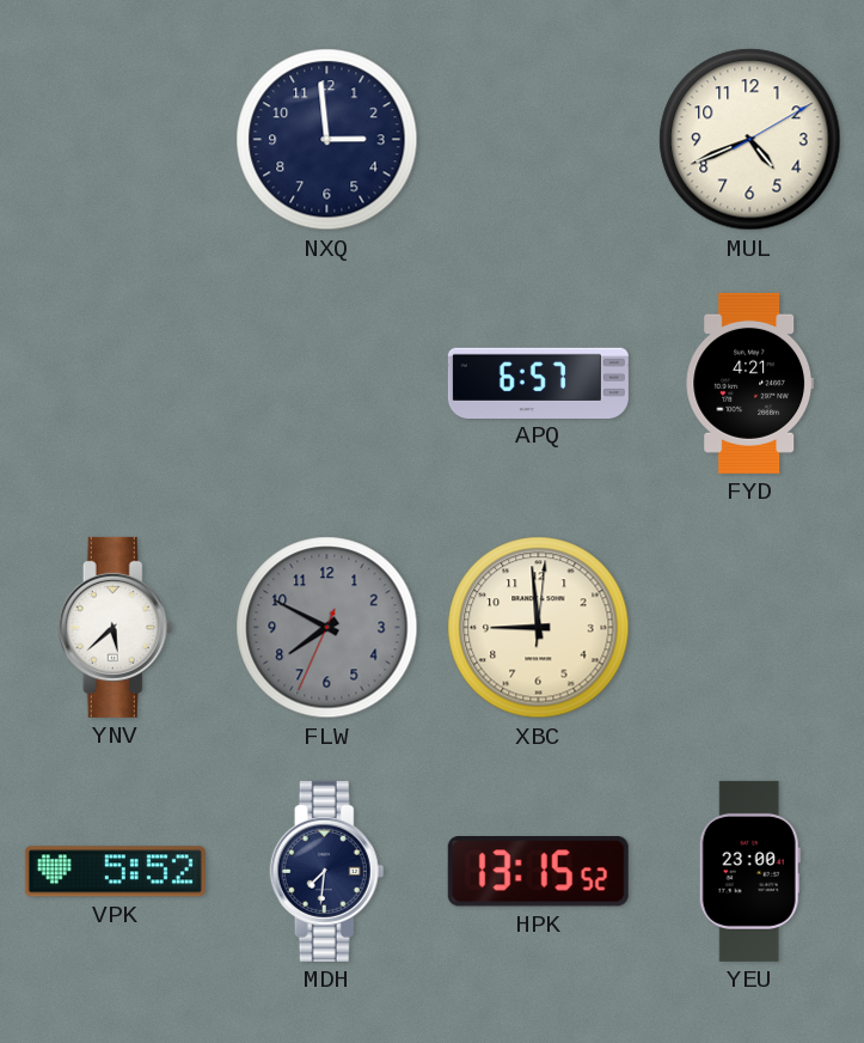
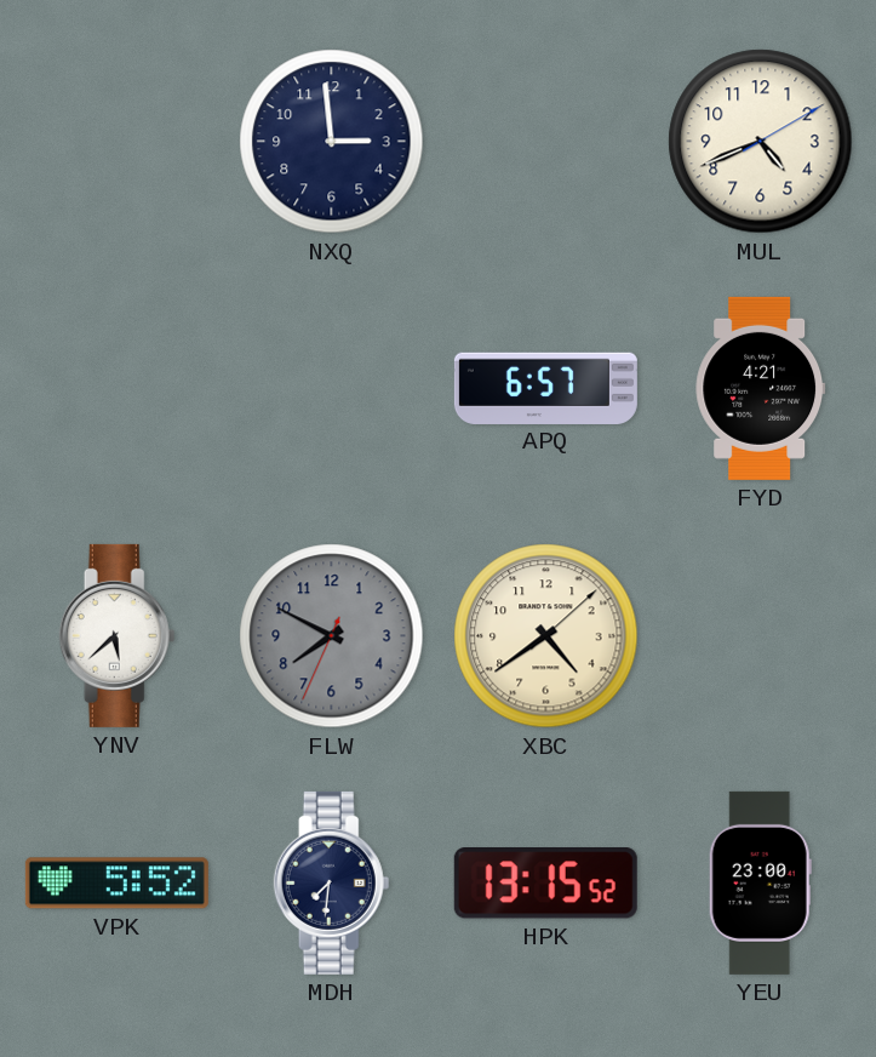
XBC: 8:59 -> 4:39
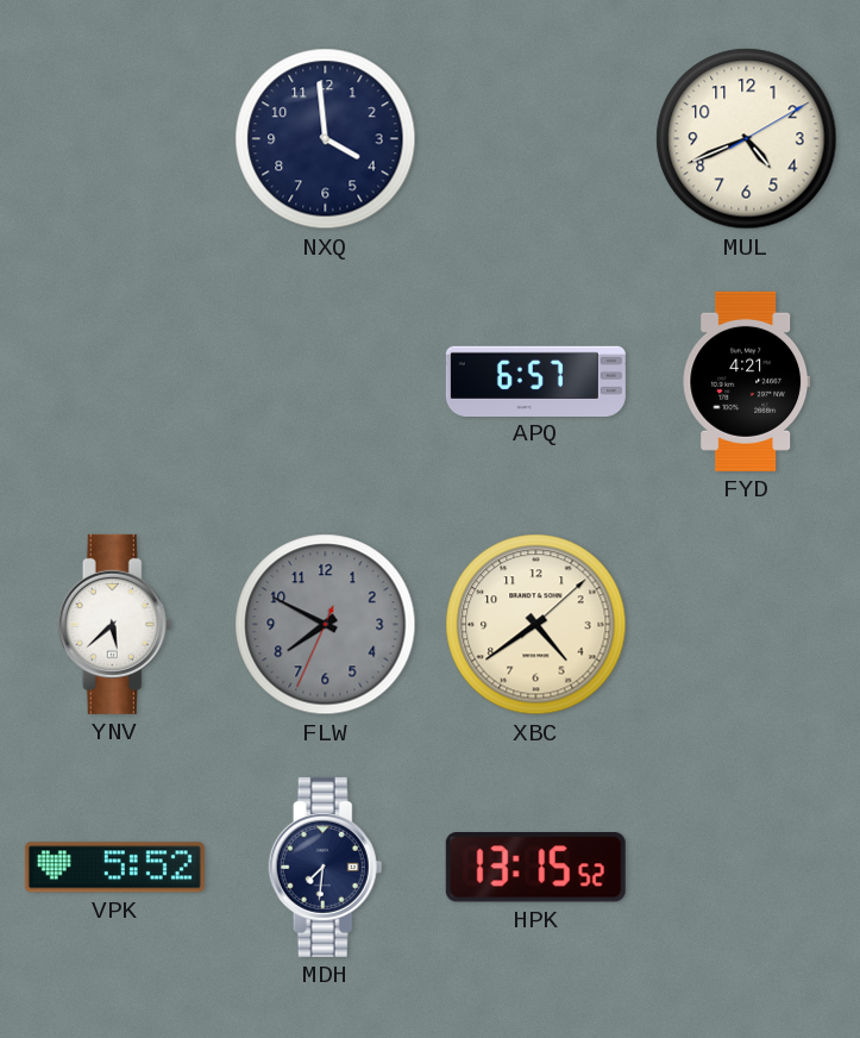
NXQ: 2:59 -> 3:59
YEU: 23:00 -> none
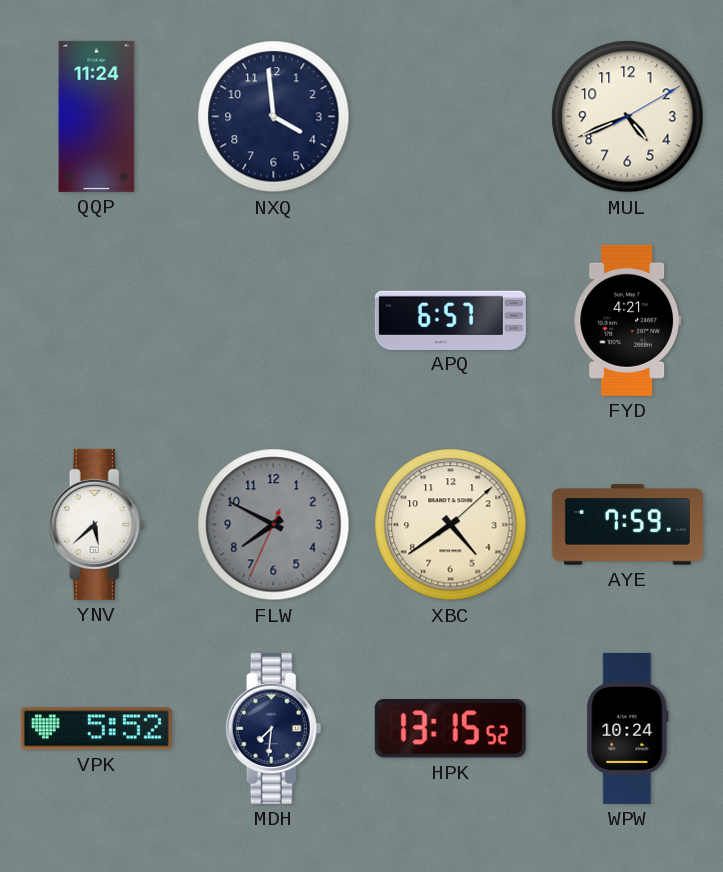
QQP: none -> 11:24
AYE: none -> 7:59
WPW: none -> 10:24
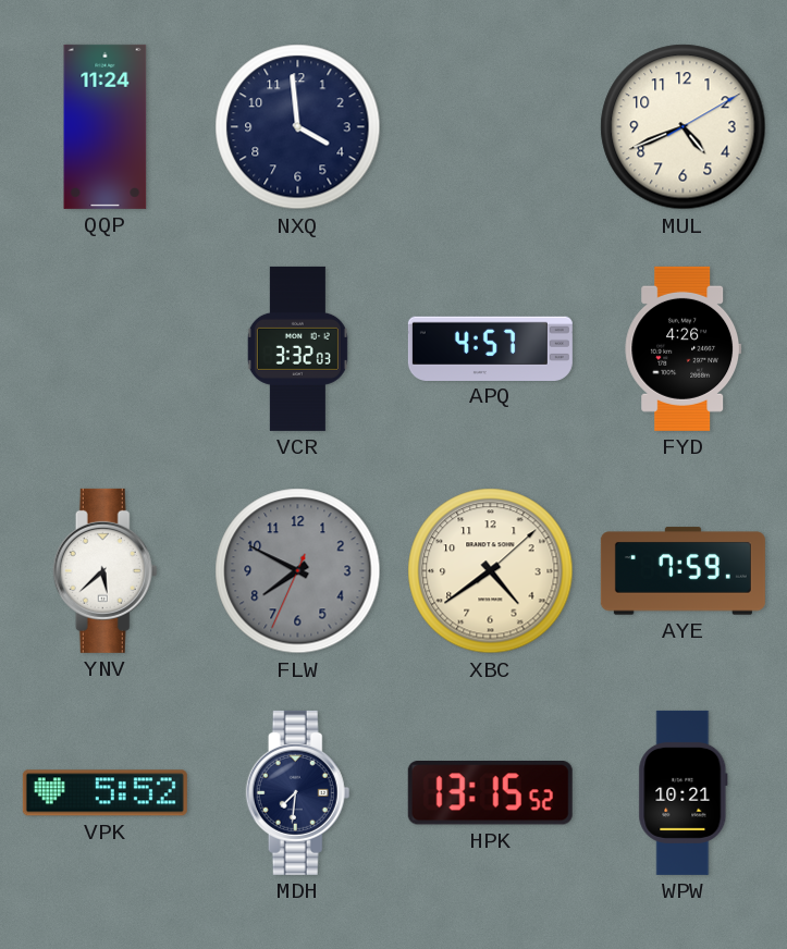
VCR: none -> 3:32
APQ: 6:57 -> 4:57
FYD: 4:21 -> 4:26
WPW: 10:24 -> 10:21
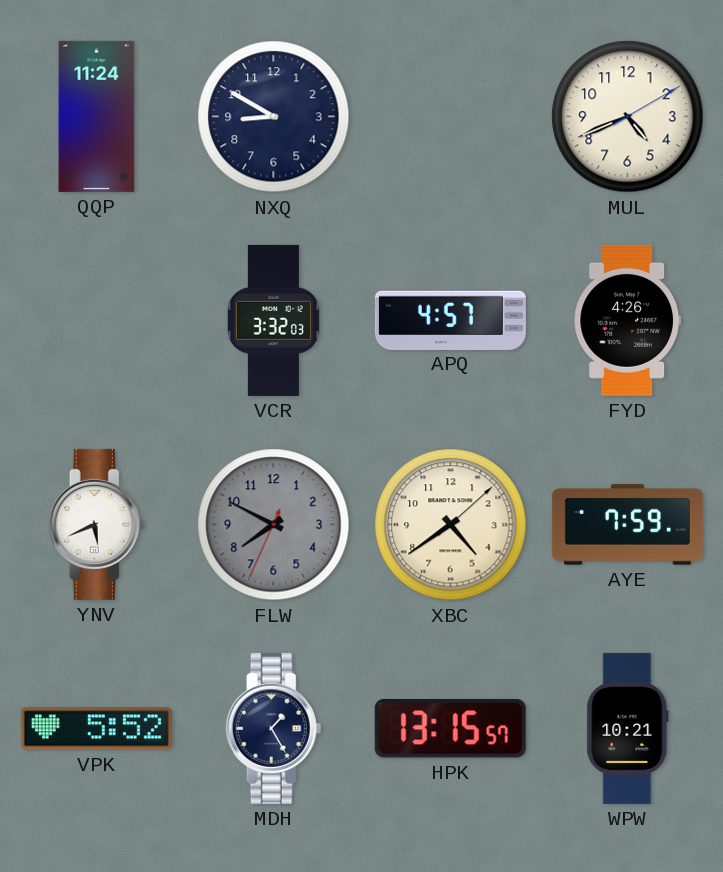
NXQ: 3:59 -> 8:50
YNV: 5:38 -> 5:41
MDH: 7:31 -> 1:25
HPK: 13:15:52 -> 13:15:57
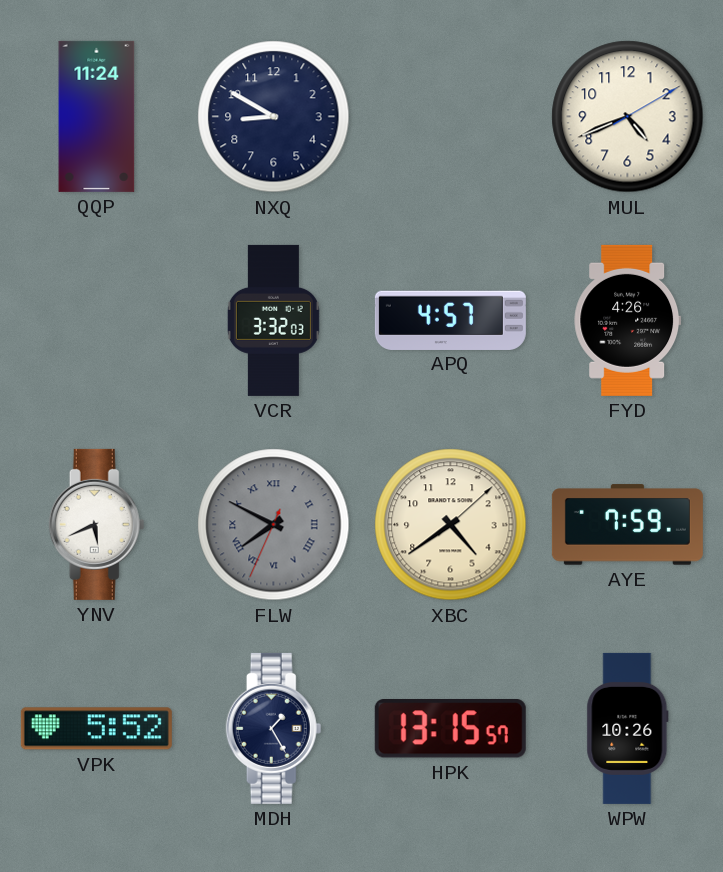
FLW numerals: Arabic -> Roman
WPW: 10:21 -> 10:26
